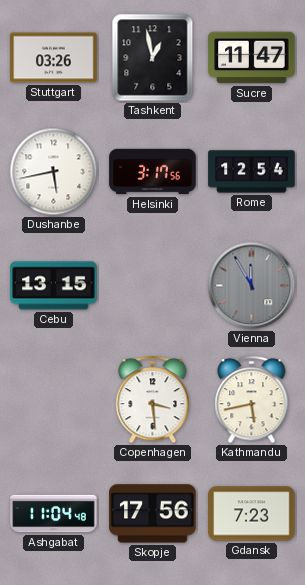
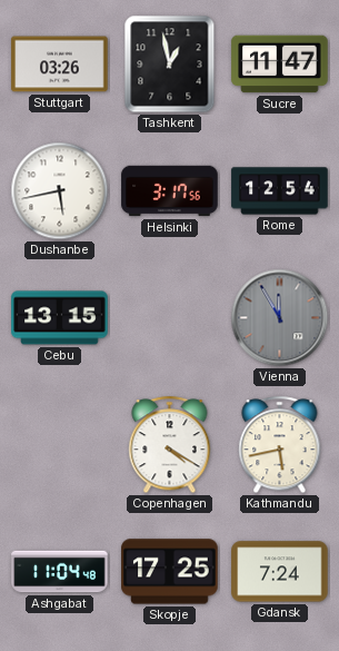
Copenhagen: 3:29 -> 4:20
Skopje: 17:56 -> 17:25
Gdansk: 7:23 -> 7:24
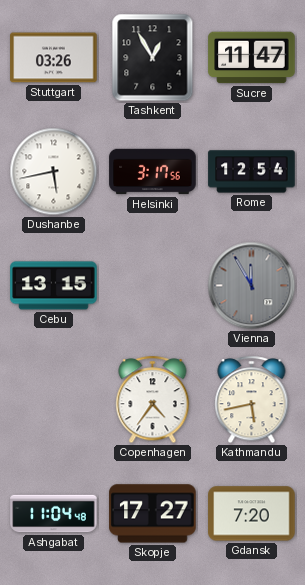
Tashkent: 12:58 -> 12:55
Copenhagen: 4:20 -> 4:36
Skopje: 17:25 -> 17:27
Gdansk: 7:24 -> 7:20
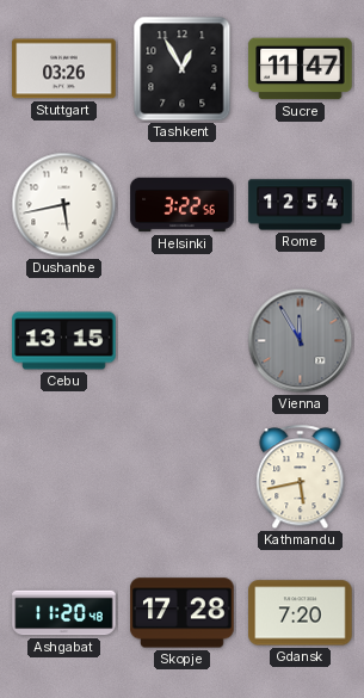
Helsinki: 3:17 -> 3:22
Copenhagen: 4:36 -> none
Ashgabat: 11:04 -> 11:20
Skopje: 17:27 -> 17:28
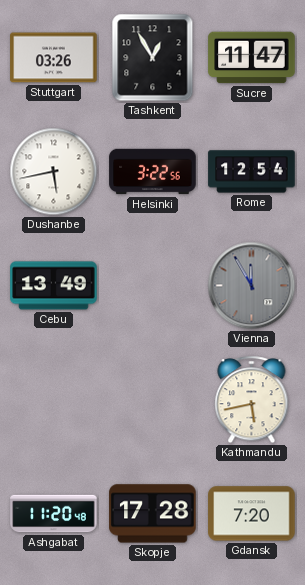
Cebu: 13:15 -> 13:49
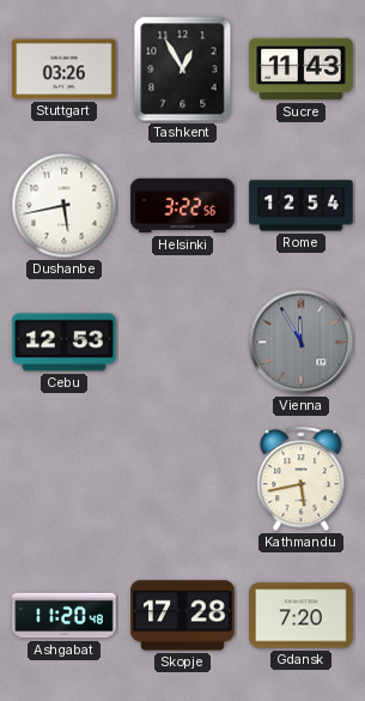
Sucre: 11:47 -> 11:43
Cebu: 13:49 -> 12:53
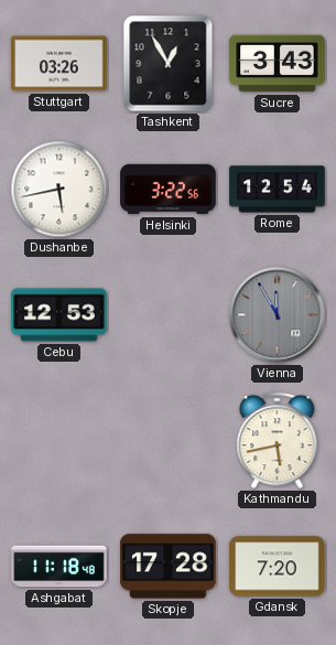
Sucre: 11:43 -> 3:43
Ashgabat: 11:20 -> 11:18
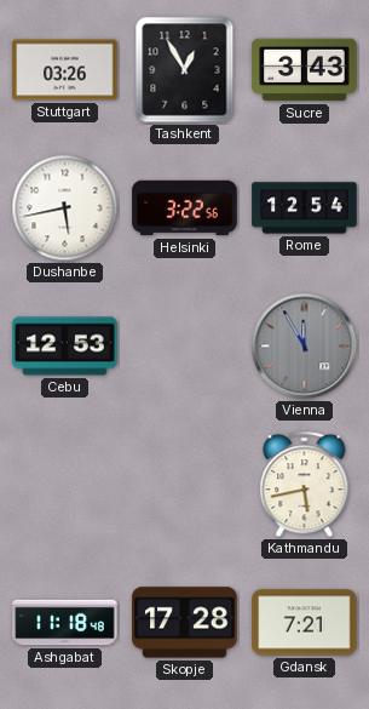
Gdansk: 7:20 -> 7:21
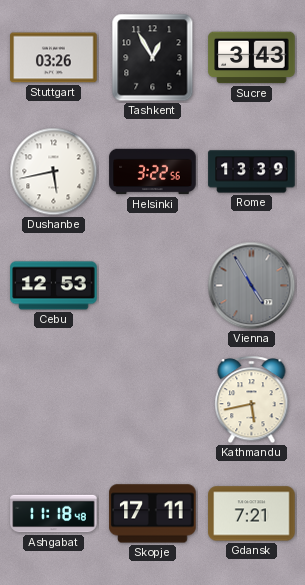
Rome: 12:54 -> 13:39
Vienna: 11:55 -> 4:55
Skopje: 17:28 -> 17:11
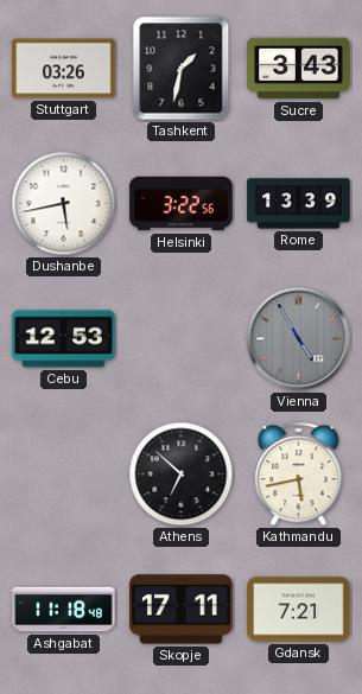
Tashkent: 12:55 -> 1:32
Athens: none -> 6:52
